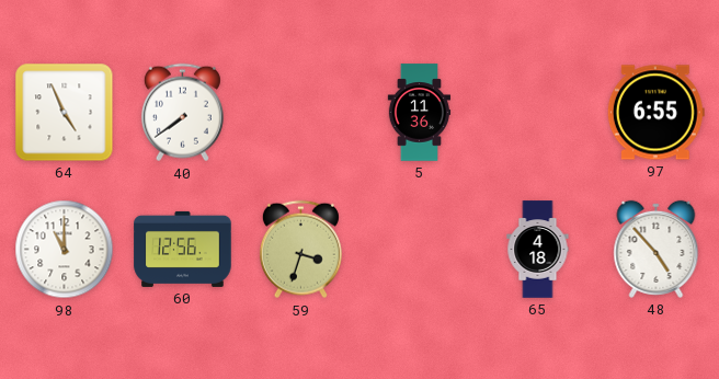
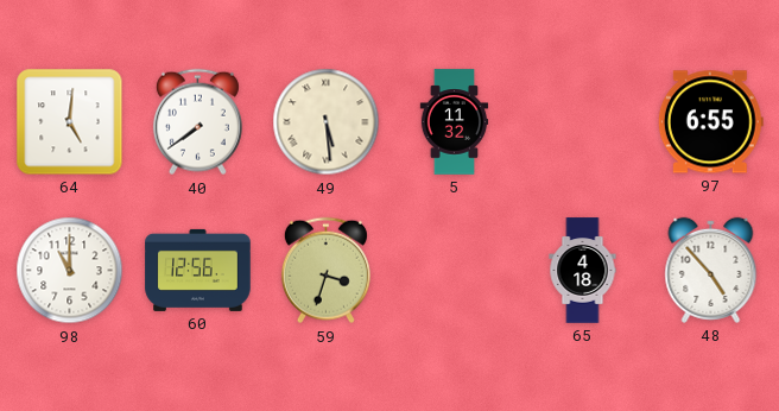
64: 4:56 -> 5:01
49: none -> 5:29
5: 11:36 -> 11:32
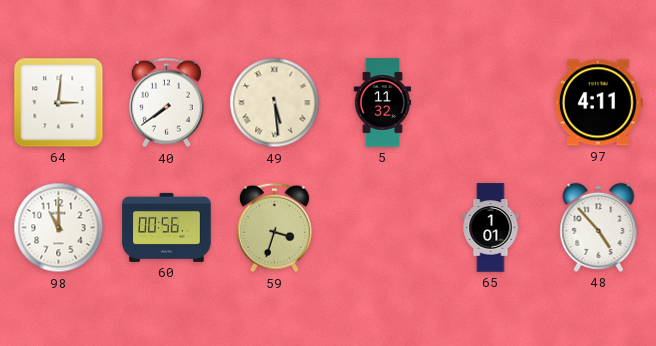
64: 5:01 -> 3:01
97: 6:55 -> 4:11
60: 12:56 -> 00:56
65: 4:18 -> 1:01
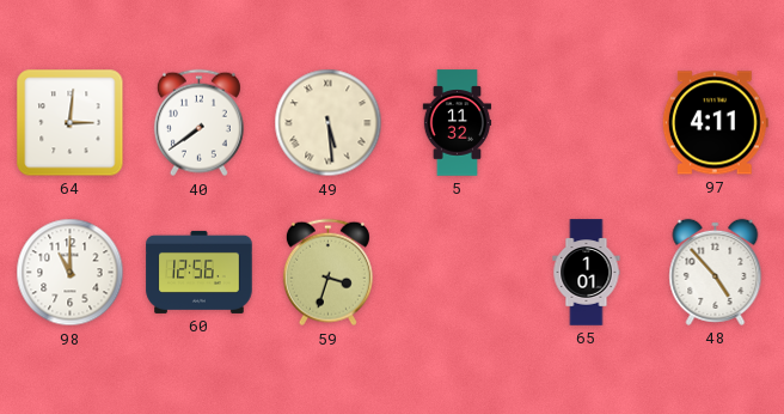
60: 00:56 -> 12:56
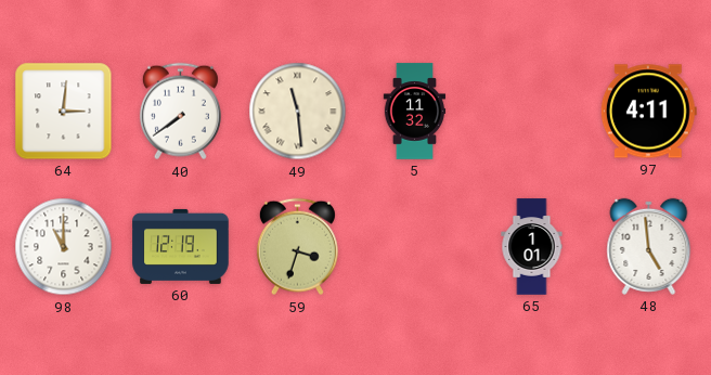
49: 5:29 -> 11:29
60: 12:56 -> 12:19
48: 4:53 -> 4:59
